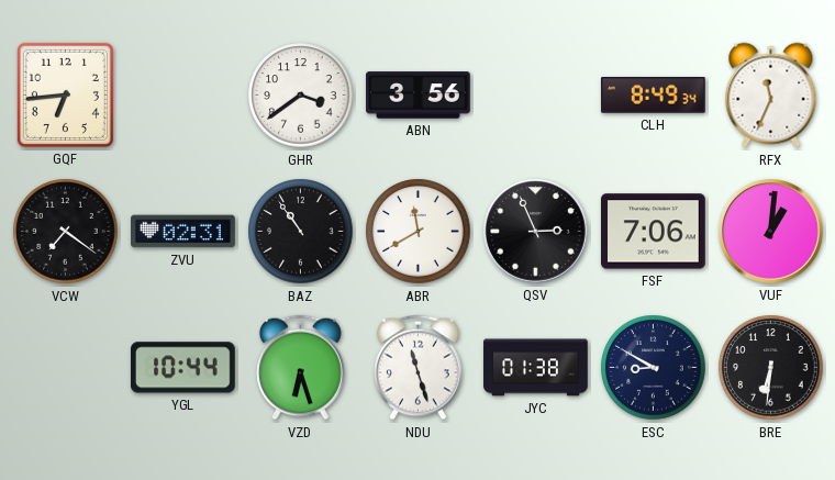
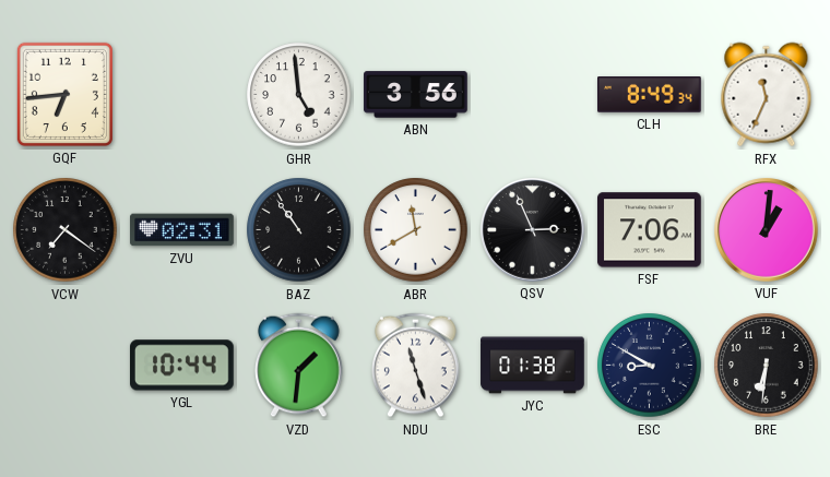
GHR: 3:39 -> 4:59
VZD: 6:27 -> 1:31
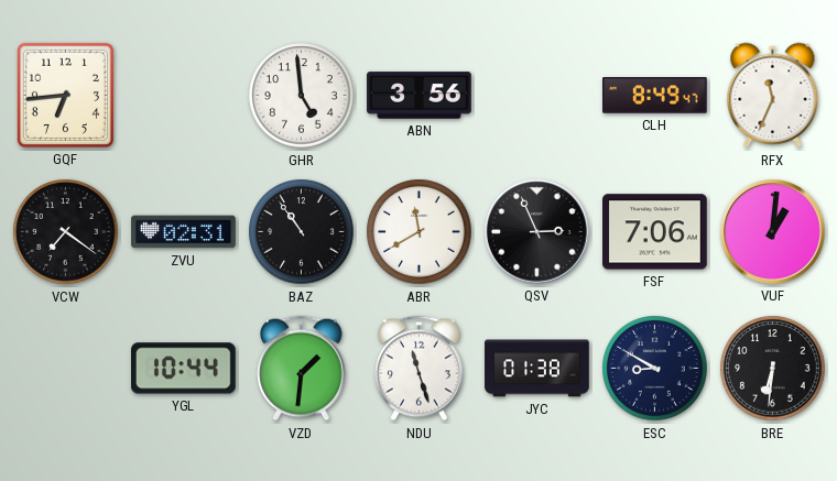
CLH: 8:49:34 -> 8:49:47
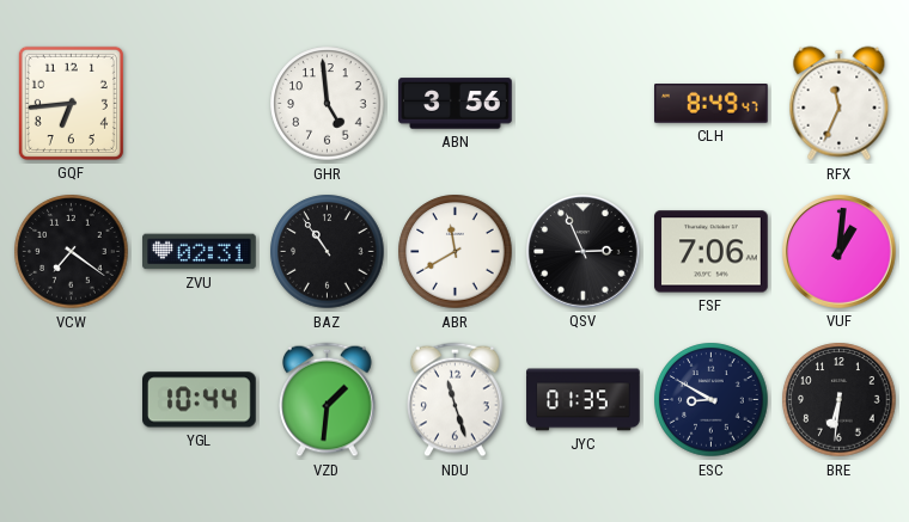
JYC: 01:38 -> 01:35
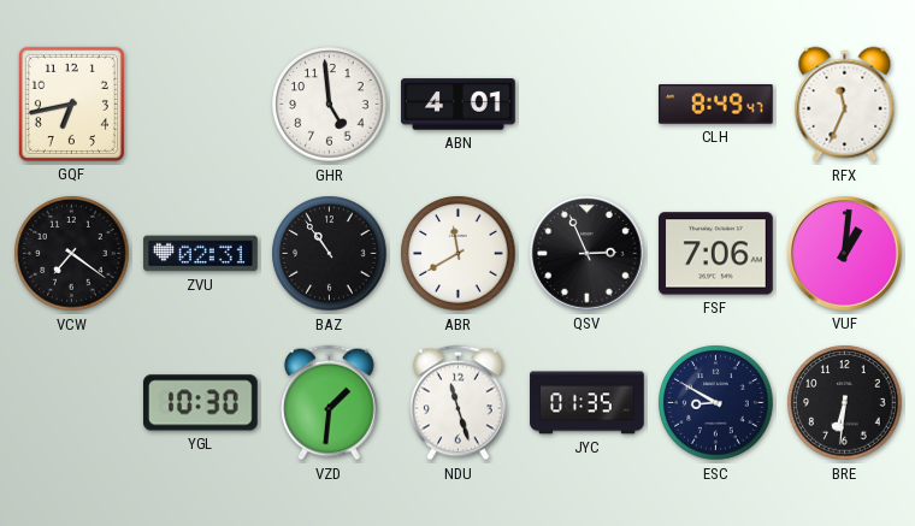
GQF: 6:44 -> 6:43
ABN: 3:56 -> 4:01
YGL: 10:44 -> 10:30
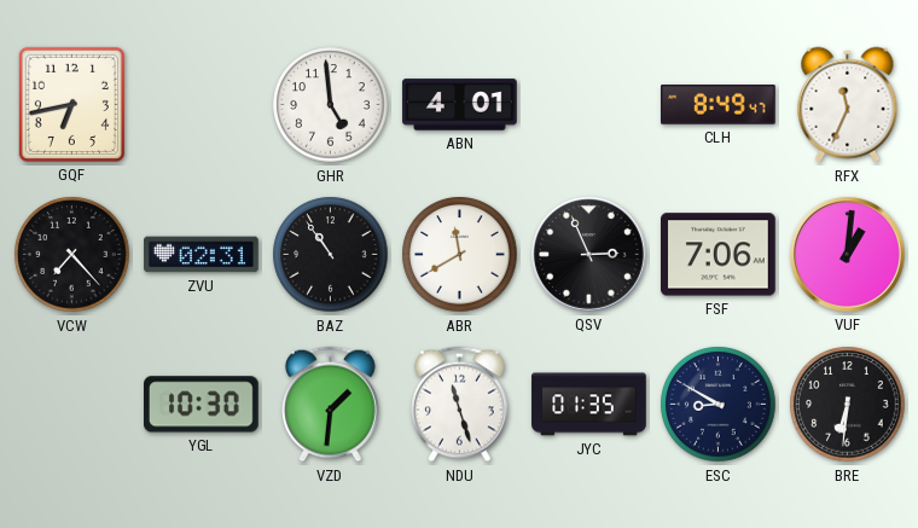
VCW: 7:21 -> 7:23
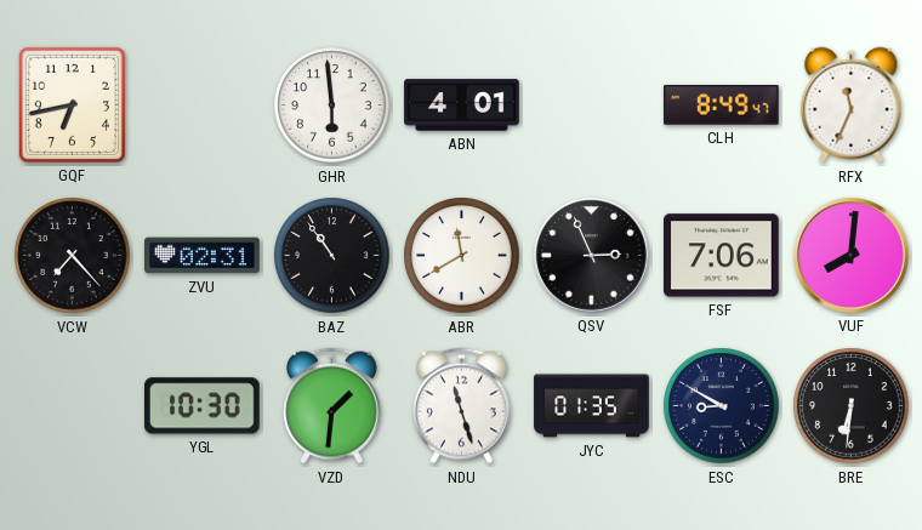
GHR: 4:59 -> 5:59
VUF: 1:01 -> 8:01
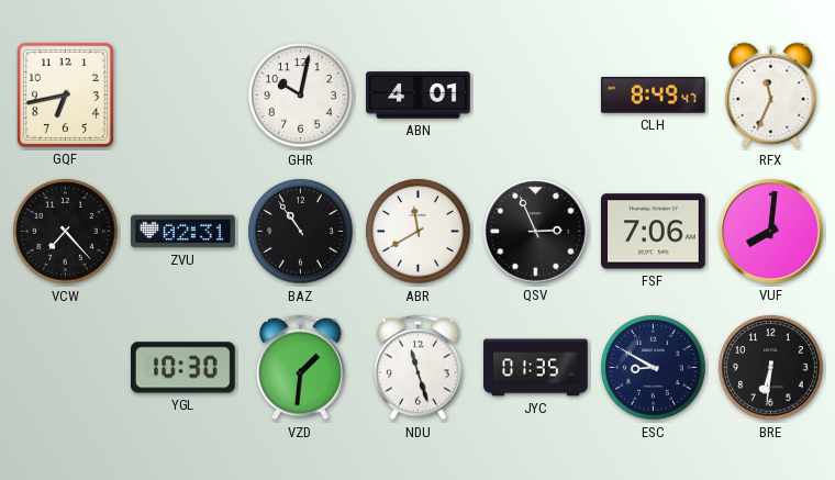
GHR: 5:59 -> 10:02
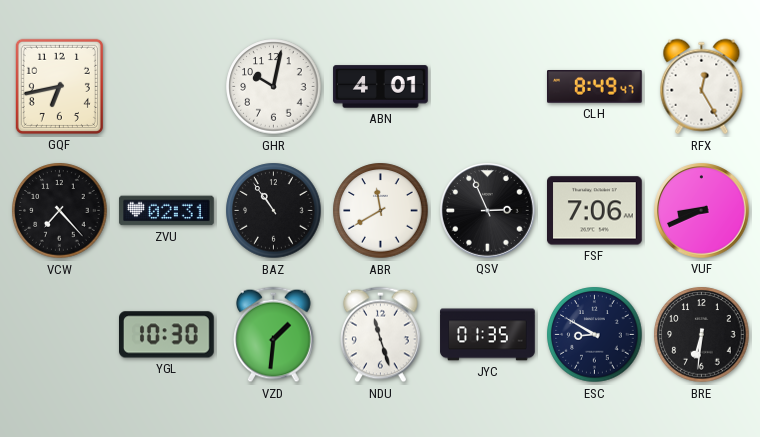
RFX: 11:34 -> 12:25
VUF: 8:01 -> 8:41
